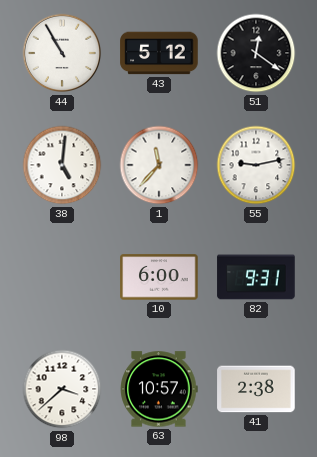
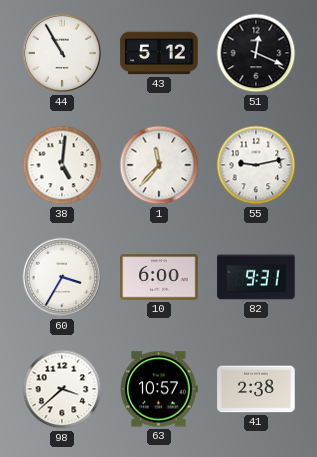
51: 12:21 -> 12:19
60: none -> 3:35
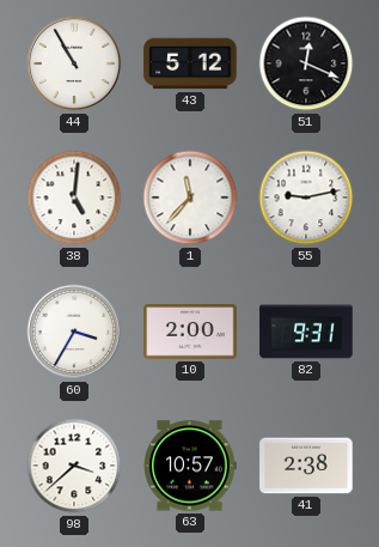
10: 6:00 -> 2:00
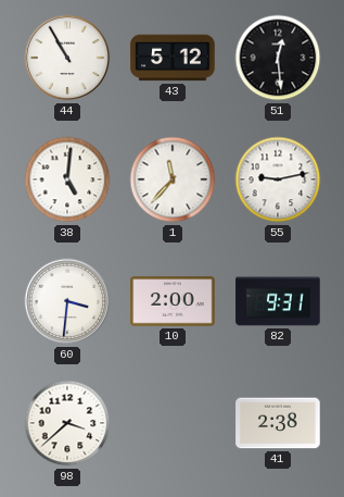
51: 12:19 -> 12:29
60: 3:35 -> 3:31
63: 10:57 -> none
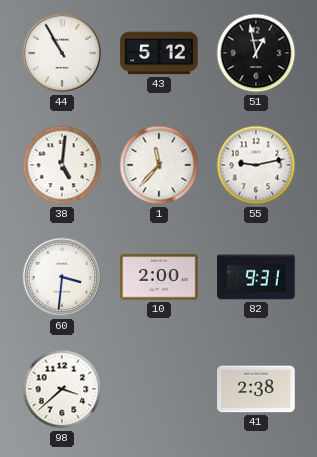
51: 12:29 -> 12:58
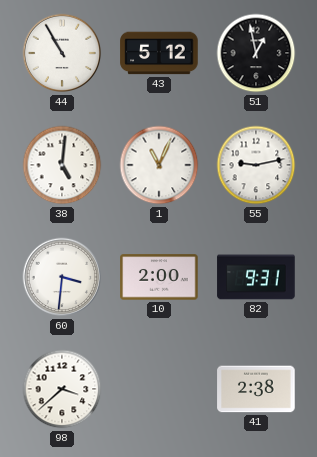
1: 11:37 -> 11:04
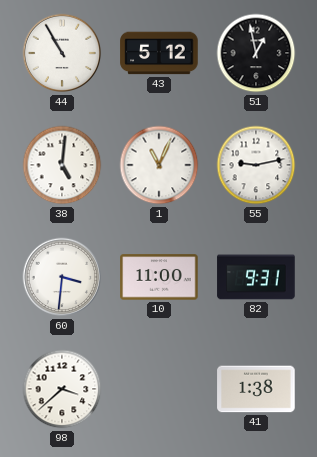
10: 2:00 -> 11:00
41: 2:38 -> 1:38
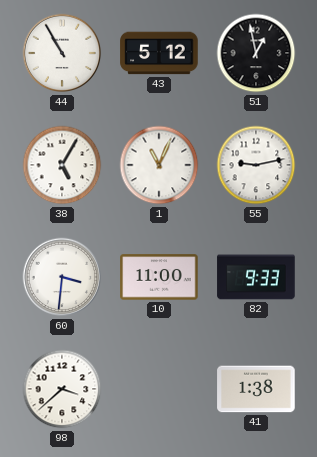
38: 5:01 -> 5:05
82: 9:31 -> 9:33
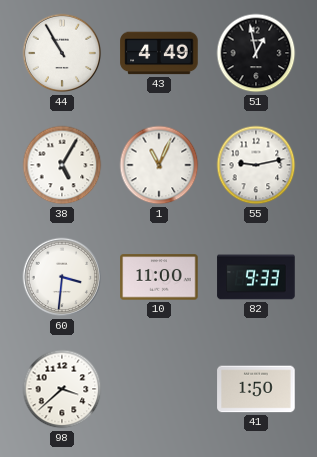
43: 5:12 -> 4:49
41: 1:38 -> 1:50
